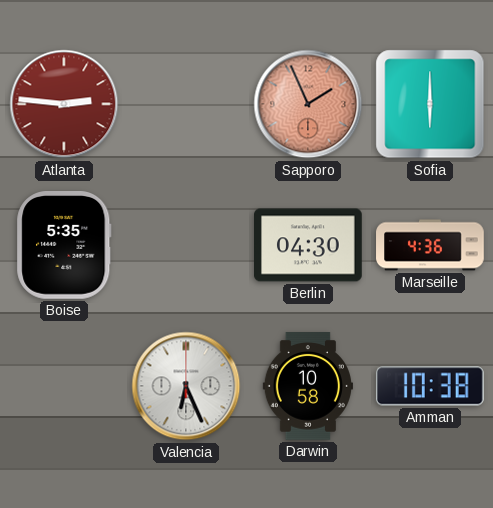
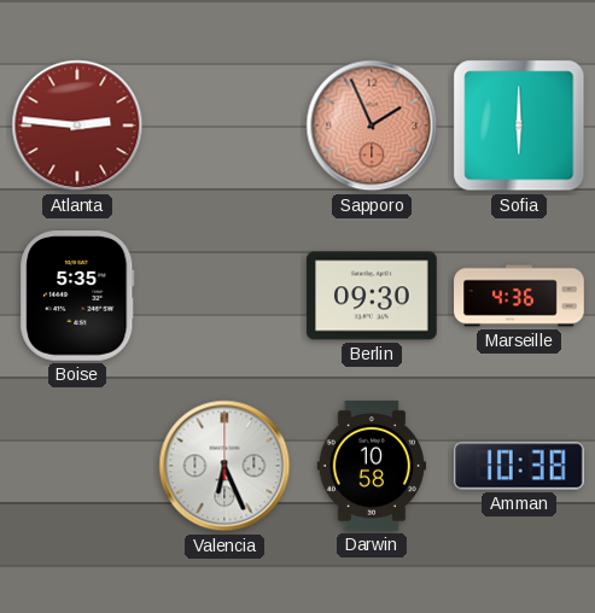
Berlin: 04:30 -> 09:30
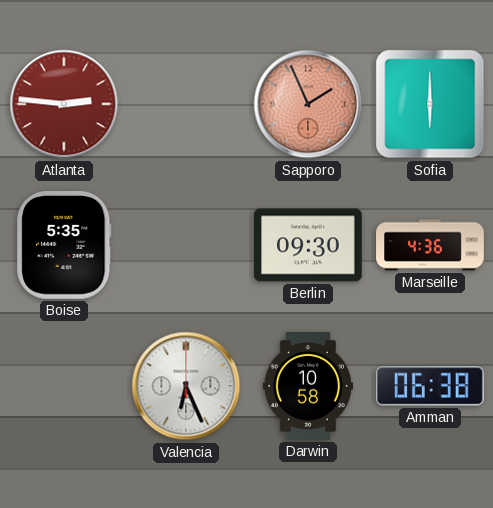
Amman: 10:38 -> 06:38
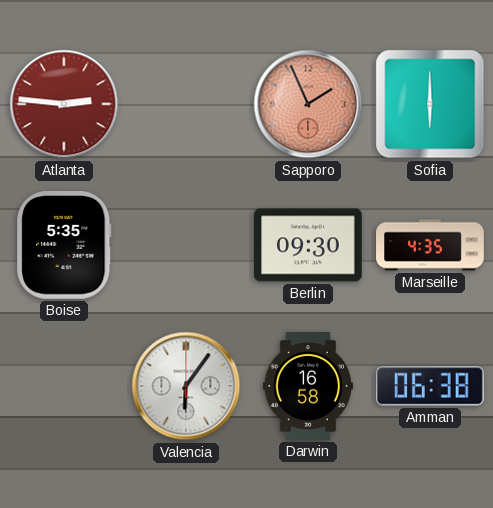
Marseille: 4:36 -> 4:35
Valencia: 6:26 -> 6:06
Darwin: 10:58 -> 16:58
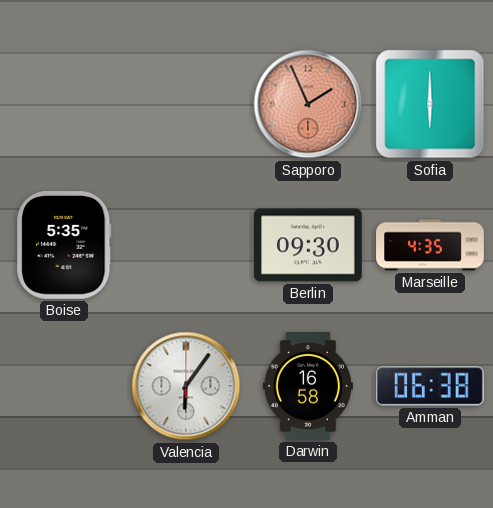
Atlanta: 2:46 -> none
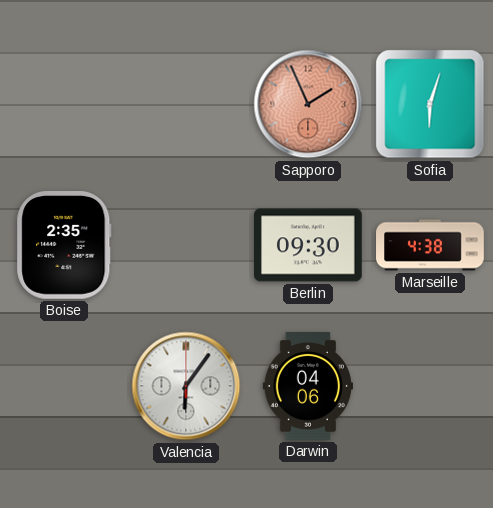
Sofia: 6:00 -> 6:03
Boise: 5:35 -> 2:35
Marseille: 4:35 -> 4:38
Darwin: 16:58 -> 04:06
Amman: 06:38 -> none
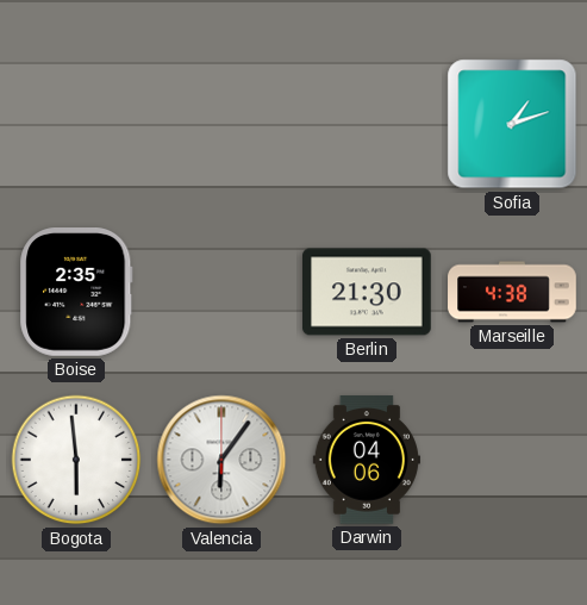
Sapporo: 1:56 -> none
Sofia: 6:03 -> 1:12
Berlin: 09:30 -> 21:30
Bogota: none -> 5:59
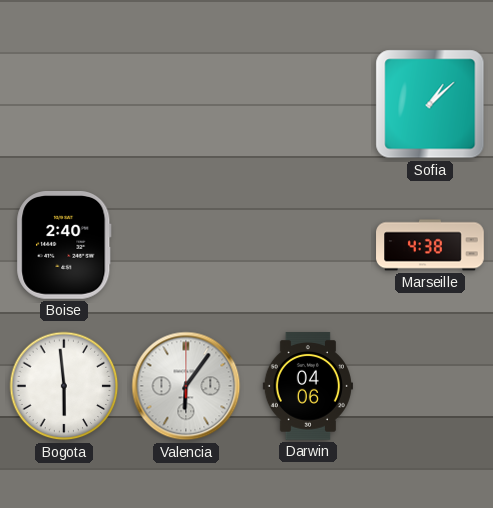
Sofia: 1:12 -> 1:08
Boise: 2:35 -> 2:40
Berlin: 21:30 -> none
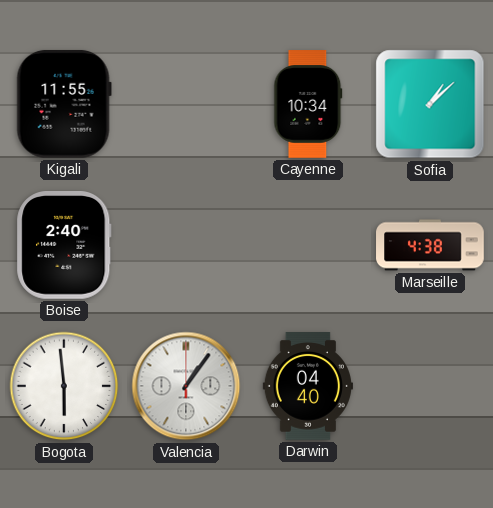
Kigali: none -> 11:55
Cayenne: none -> 10:34
Valencia: 6:06 -> 1:06
Darwin: 04:06 -> 04:40
